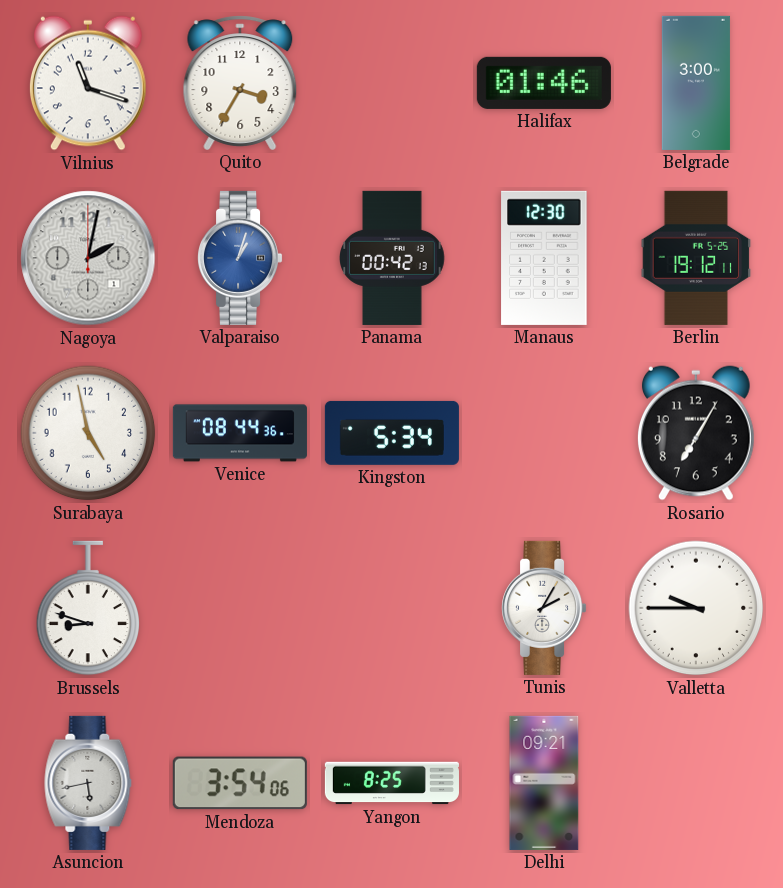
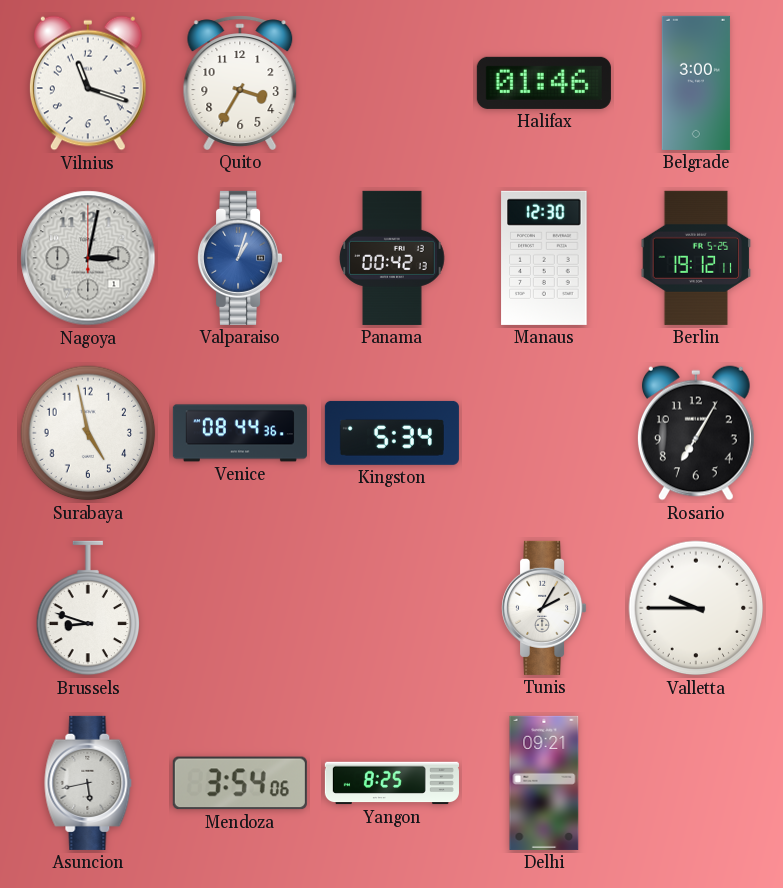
Nagoya: 2:02 -> 3:02
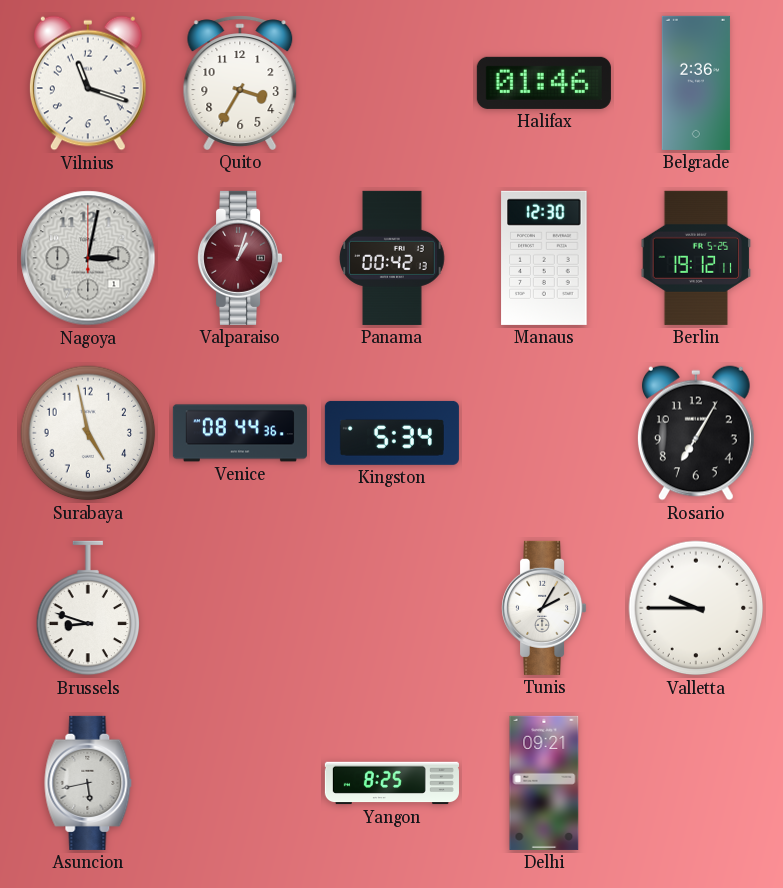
Belgrade: 3:00 -> 2:36
Valparaiso dial: blue -> burgundy
Mendoza: 3:54 -> none
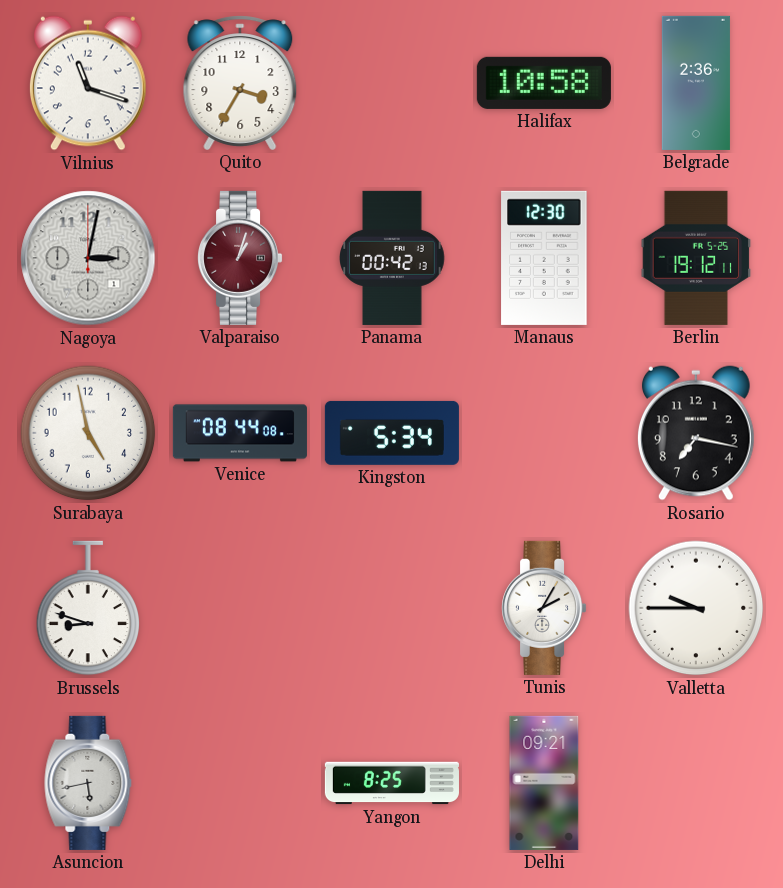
Halifax: 01:46 -> 10:58
Venice: 08:44:36 -> 08:44:08
Rosario: 7:05 -> 7:17
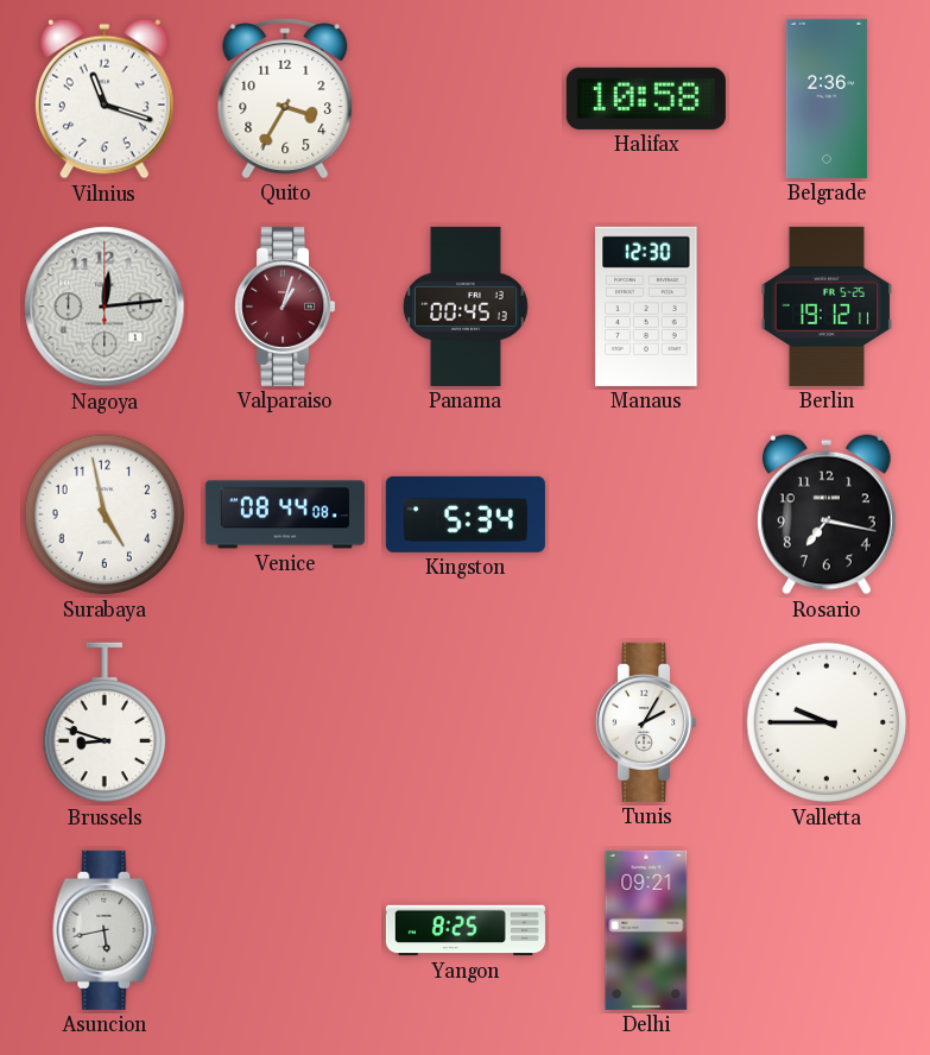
Nagoya: 3:02 -> 12:14
Panama: 00:42 -> 00:45
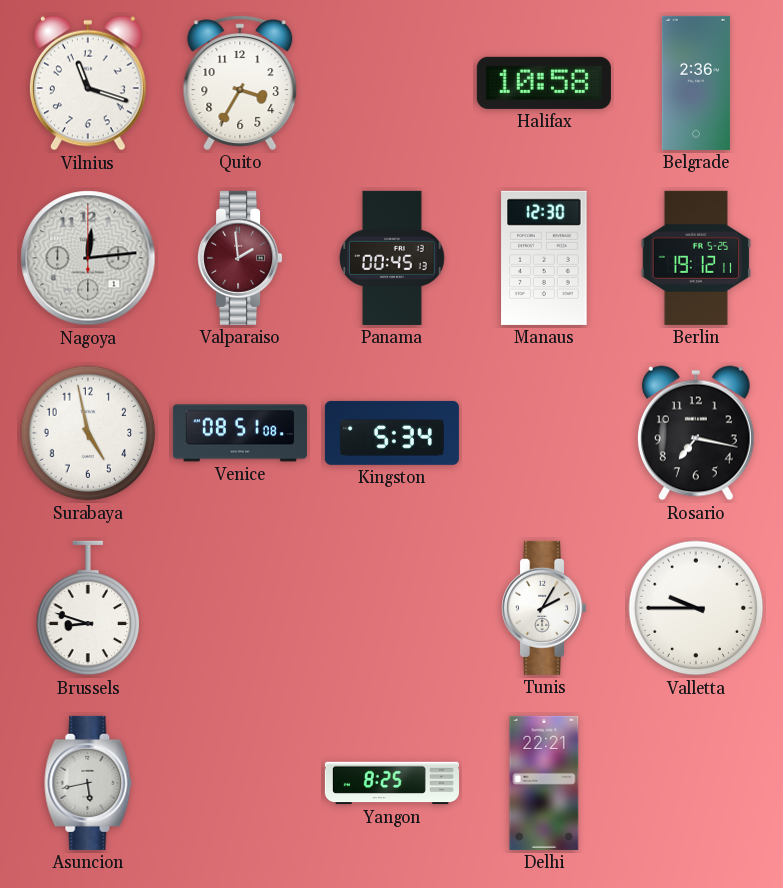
Valparaiso: 1:03 -> 1:59
Venice: 08:44 -> 08:51
Delhi: 09:21 -> 22:21
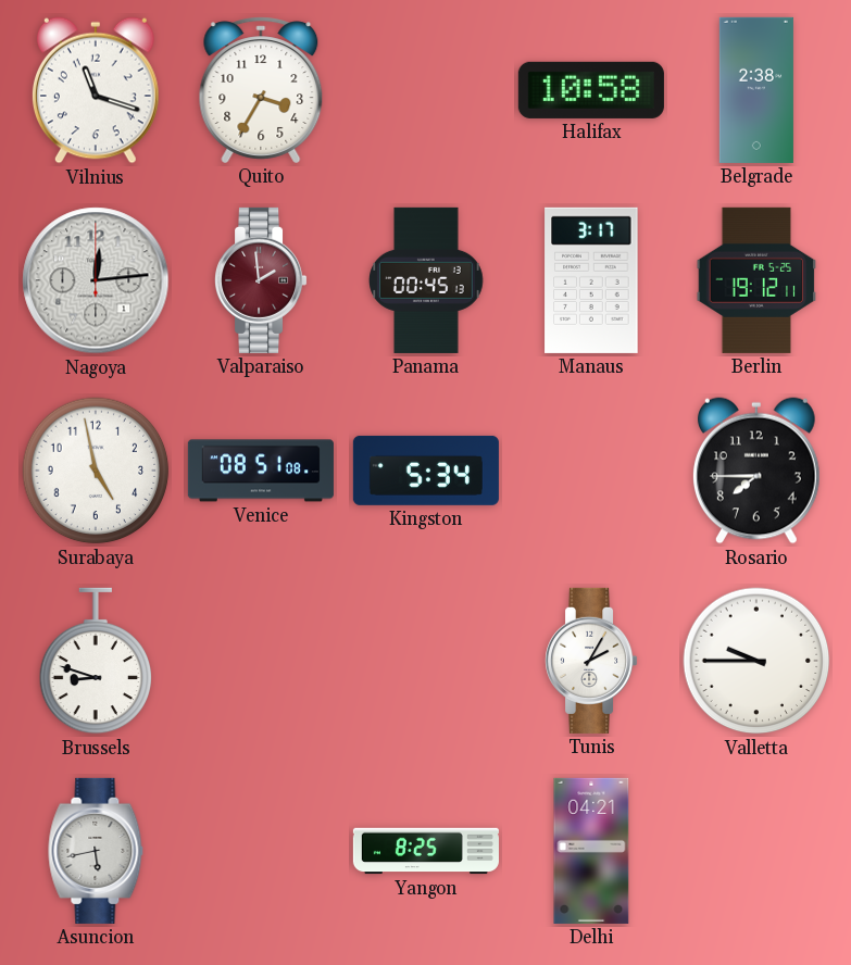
Belgrade: 2:36 -> 2:38
Manaus: 12:30 -> 3:17
Rosario: 7:17 -> 7:45
Delhi: 22:21 -> 04:21
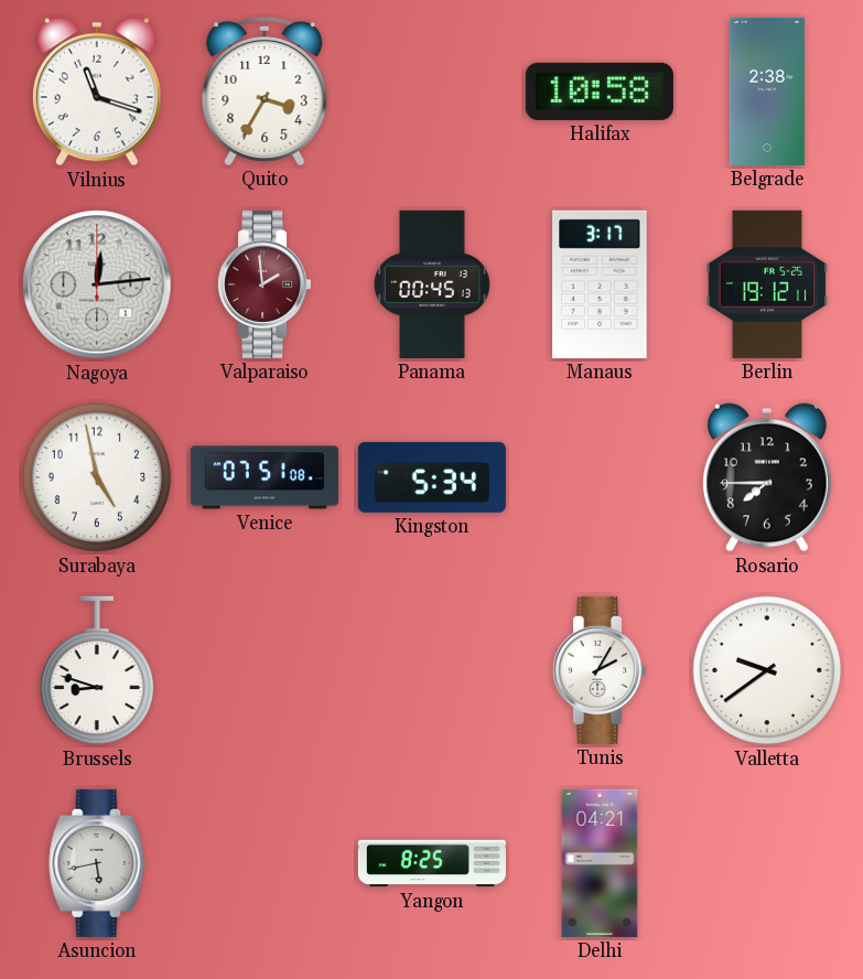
Venice: 08:51 -> 07:51
Valletta: 9:45 -> 9:39
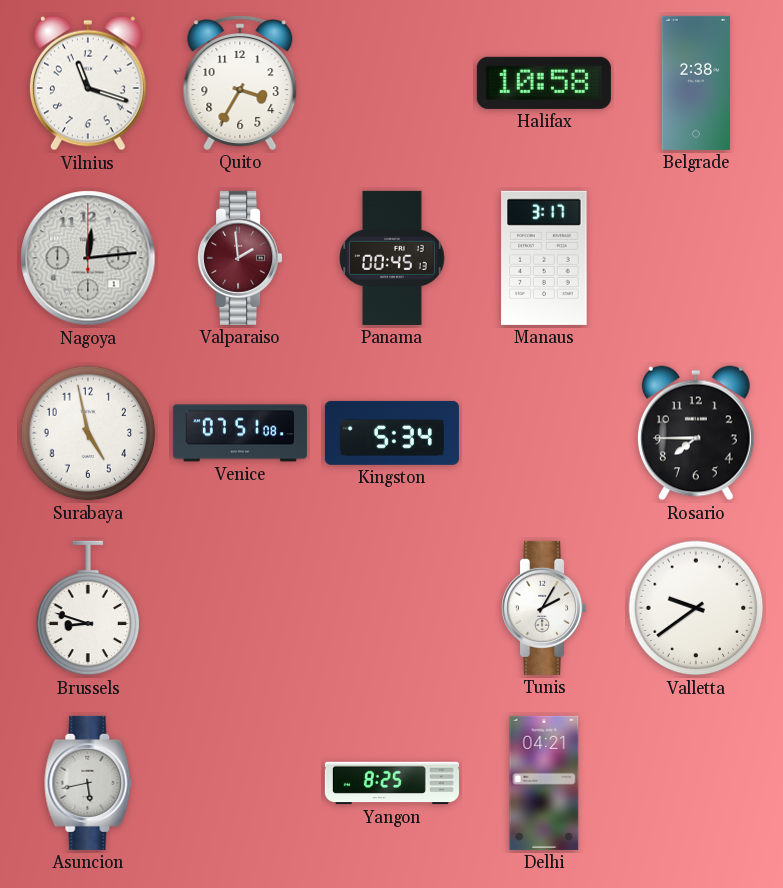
Berlin: 19:12 -> none
